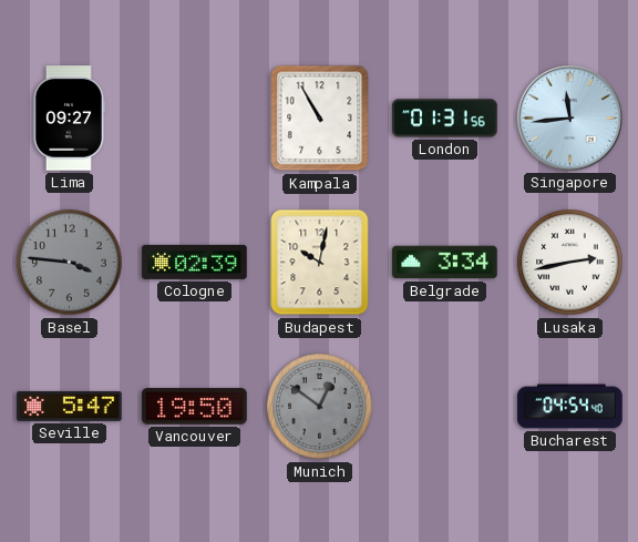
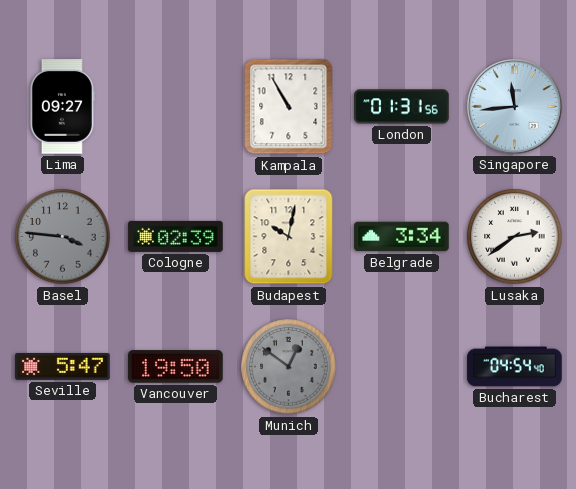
Lusaka: 2:43 -> 2:39
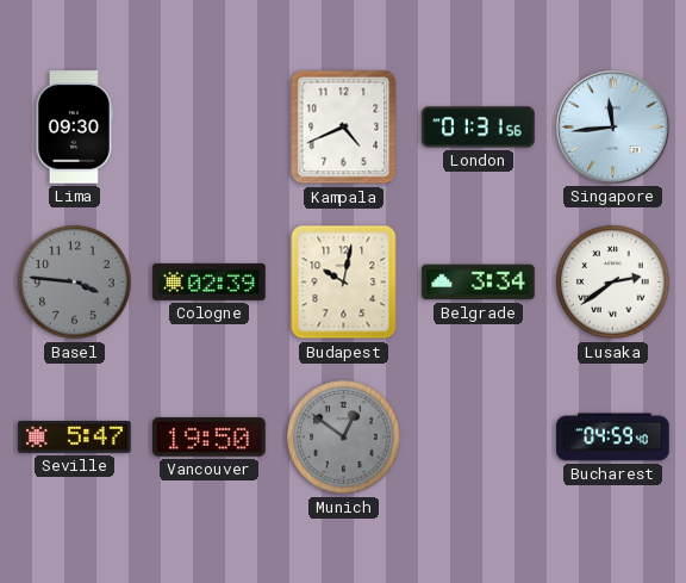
Lima: 09:27 -> 09:30
Kampala: 10:55 -> 4:41
Bucharest: 04:54 -> 04:59
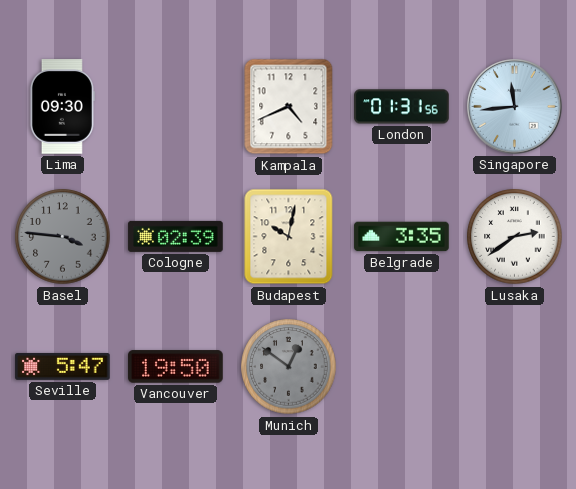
Belgrade: 3:34 -> 3:35
Bucharest: 04:59 -> none
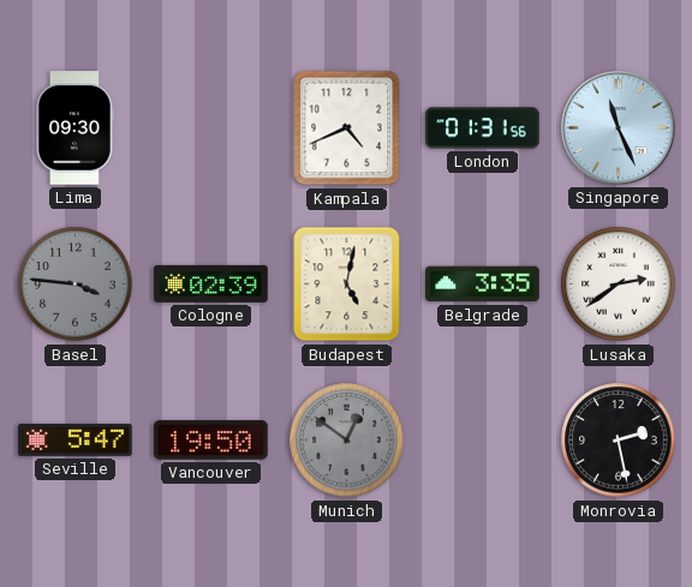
Singapore: 11:44 -> 11:26
Budapest: 10:02 -> 5:02
Monrovia: none -> 2:28
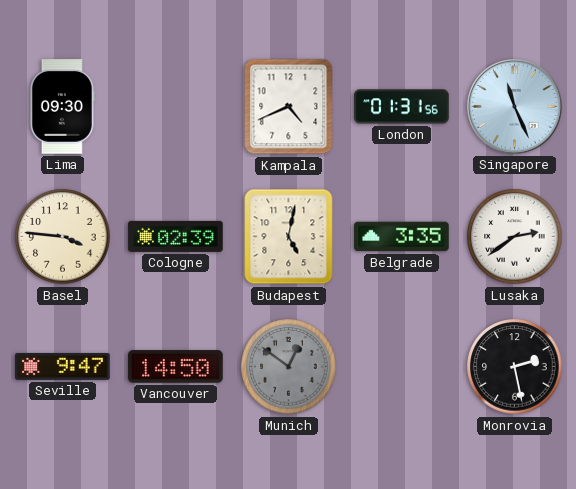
Basel dial: grey -> cream
Seville: 5:47 -> 9:47
Vancouver: 19:50 -> 14:50
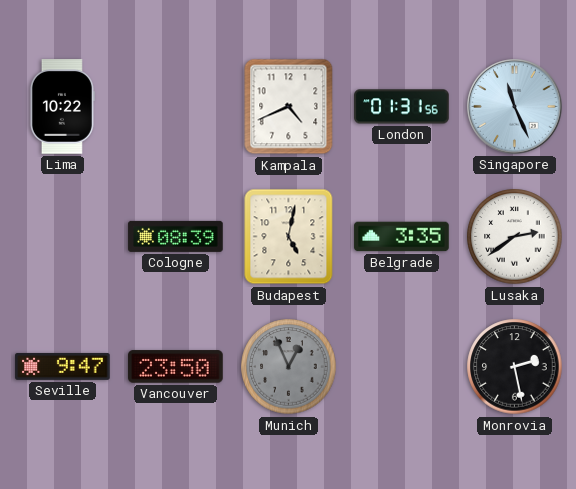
Lima: 09:30 -> 10:22
Basel: 3:46 -> none
Cologne: 02:39 -> 08:39
Vancouver: 14:50 -> 23:50
Munich: 12:51 -> 12:56
